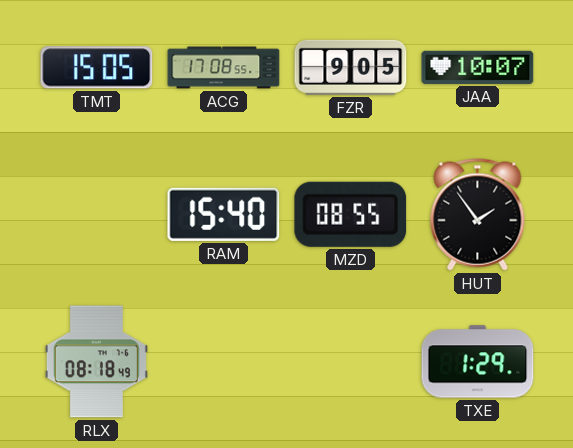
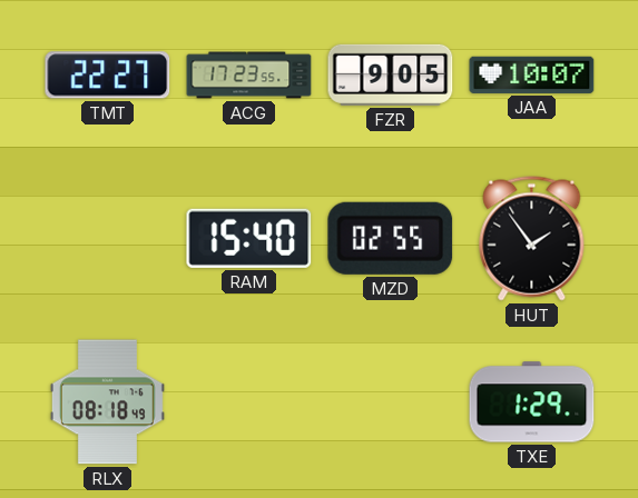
TMT: 15:05 -> 22:27
ACG: 17:08 -> 17:23
MZD: 08:55 -> 02:55
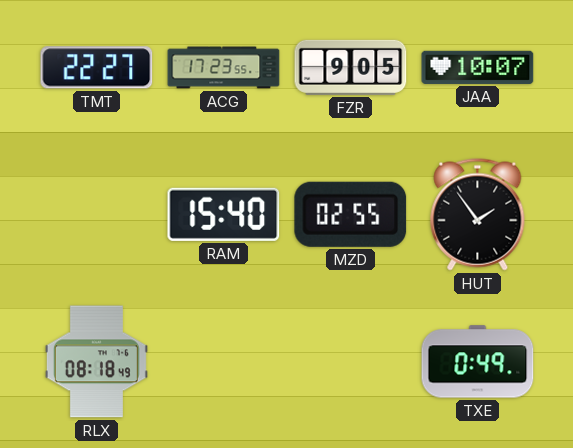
TXE: 1:29 -> 0:49
